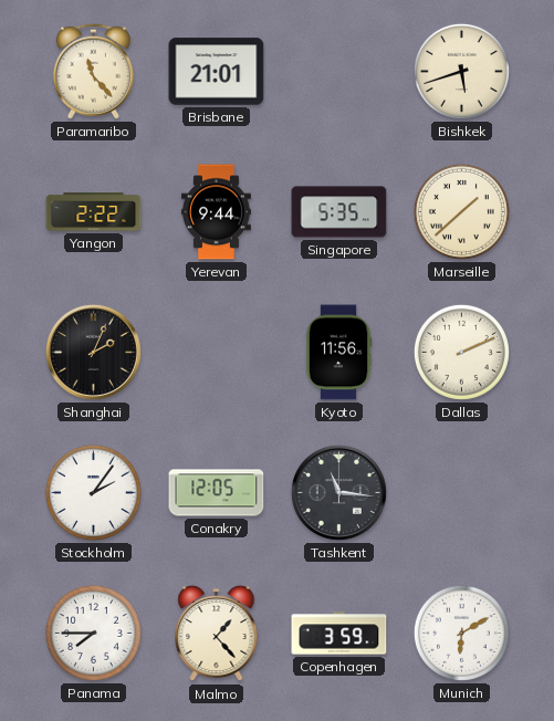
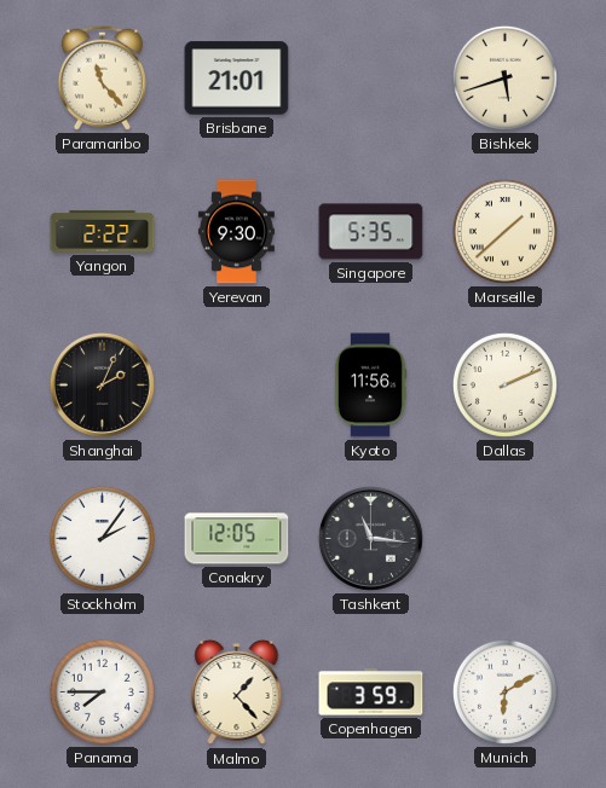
Yerevan: 9:44 -> 9:30
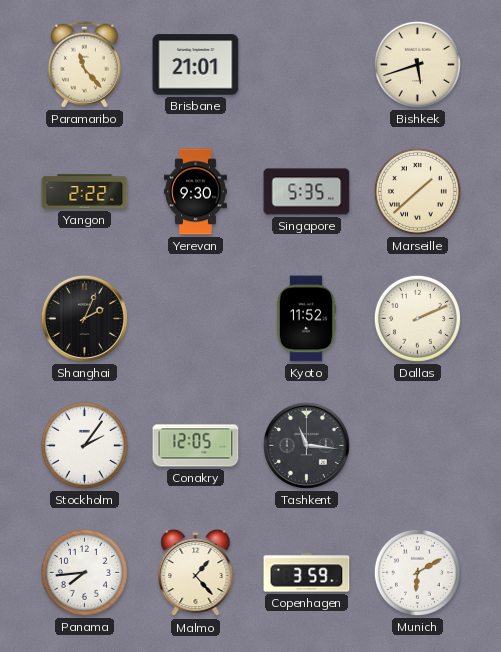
Kyoto: 11:56 -> 11:52
Panama: 7:45 -> 7:44
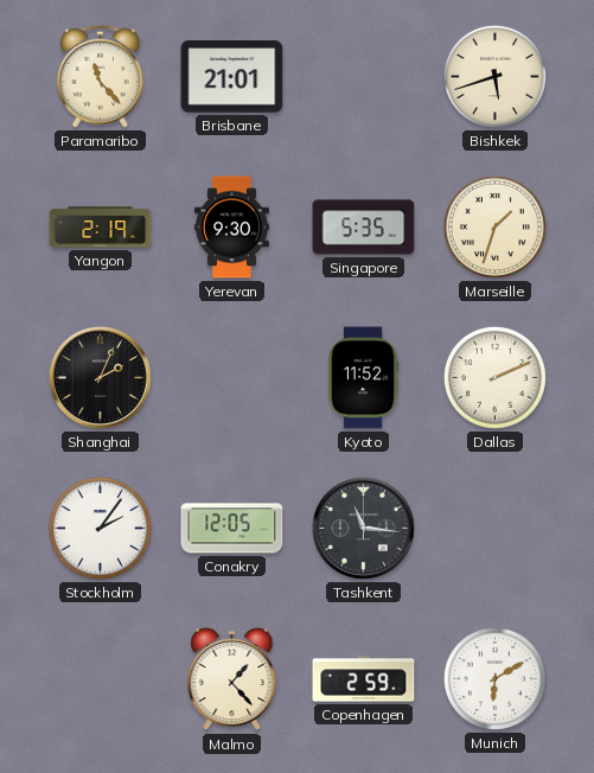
Yangon: 2:22 -> 2:19
Marseille: 1:38 -> 1:33
Panama: 7:44 -> none
Copenhagen: 3:59 -> 2:59
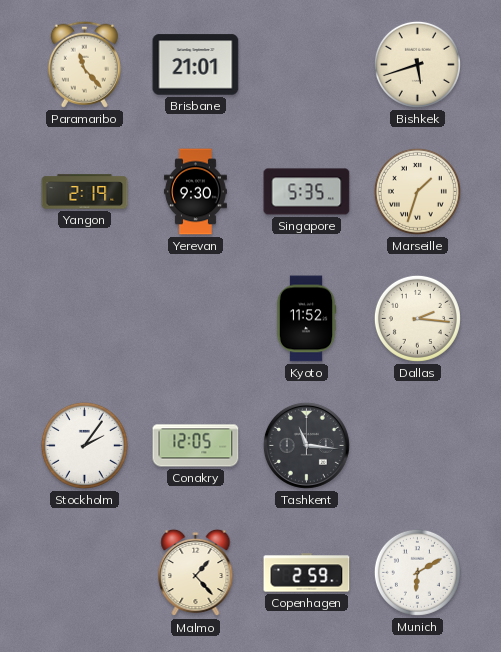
Shanghai: 2:04 -> none
Dallas: 2:11 -> 2:16
